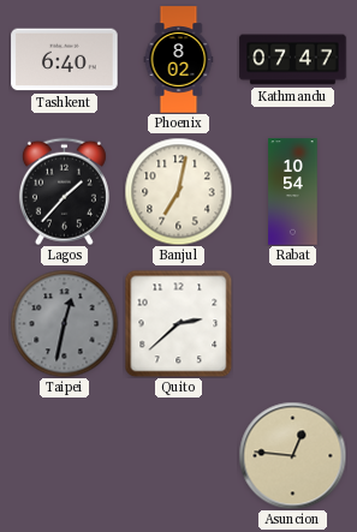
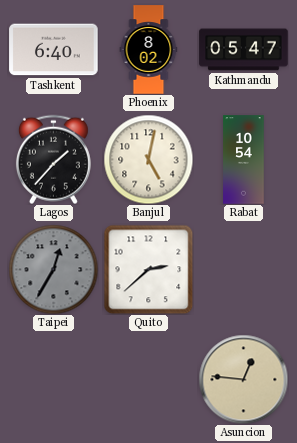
Kathmandu: 07:47 -> 05:47
Banjul: 7:02 -> 5:02
Taipei: 12:32 -> 12:35
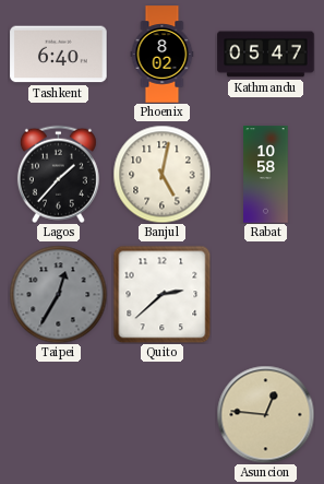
Rabat: 10:54 -> 10:58
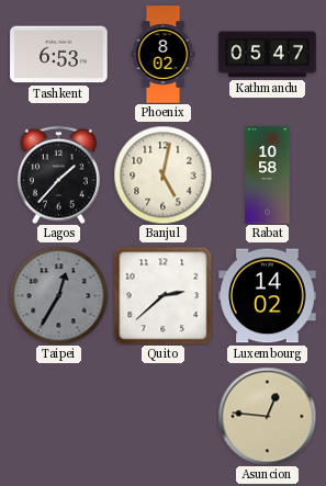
Tashkent: 6:40 -> 6:53
Luxembourg: none -> 14:02
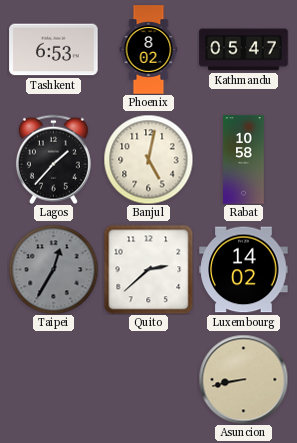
Asuncion: 12:46 -> 8:43
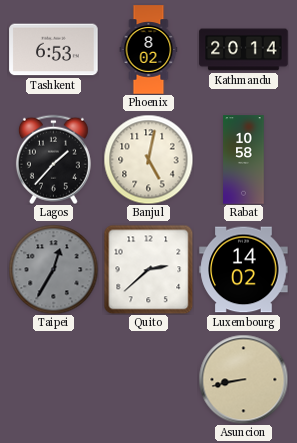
Kathmandu: 05:47 -> 20:14
